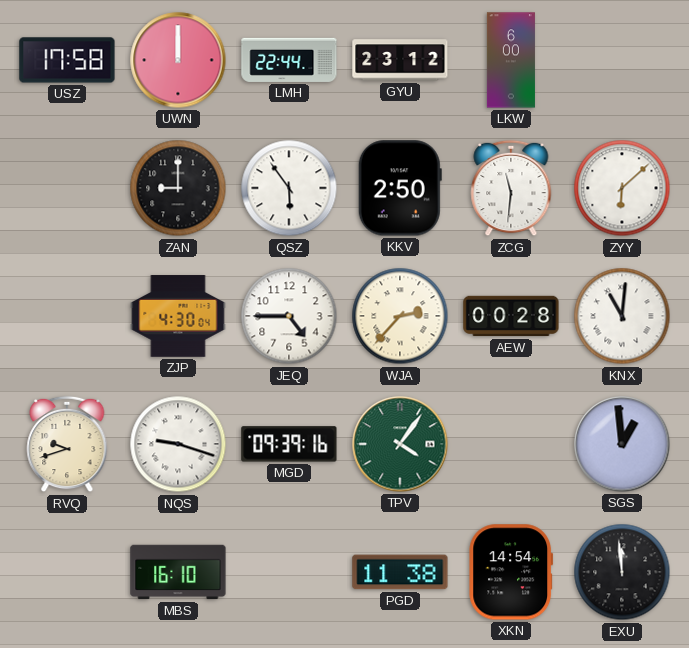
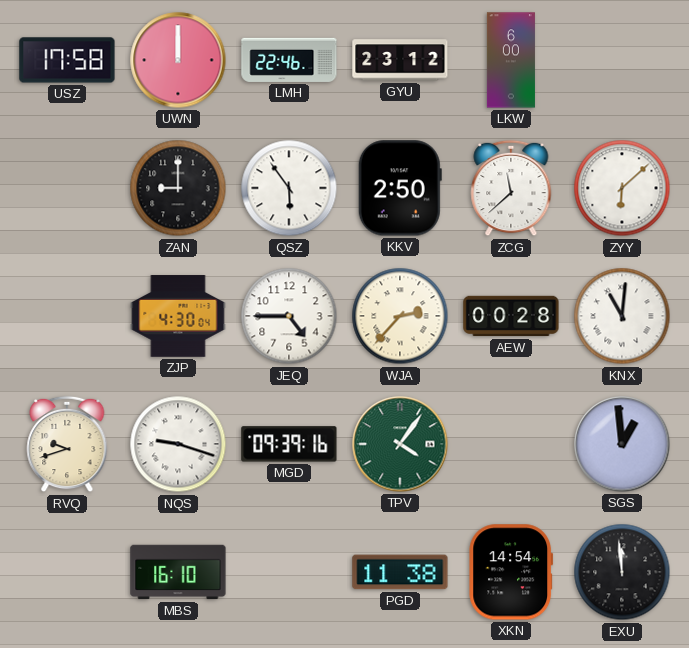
LMH: 22:44 -> 22:46
ZCG: 11:31 -> 11:38
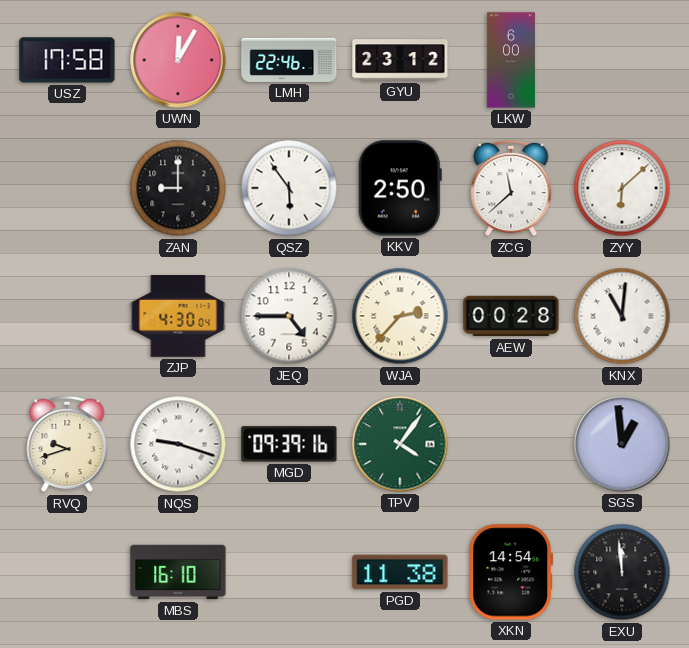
UWN: 12:00 -> 12:05
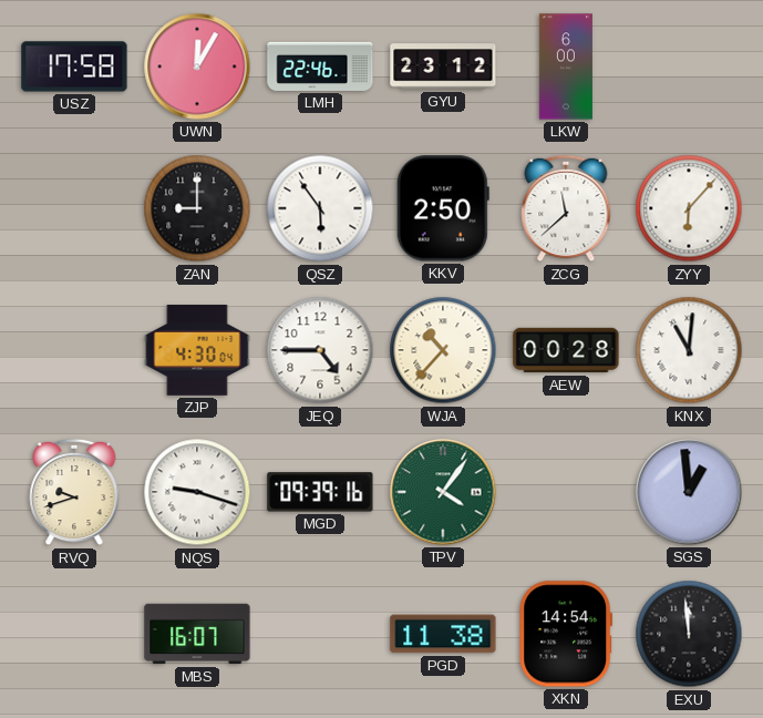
ZYY: 6:08 -> 6:07
WJA: 2:37 -> 10:37
MBS: 16:10 -> 16:07
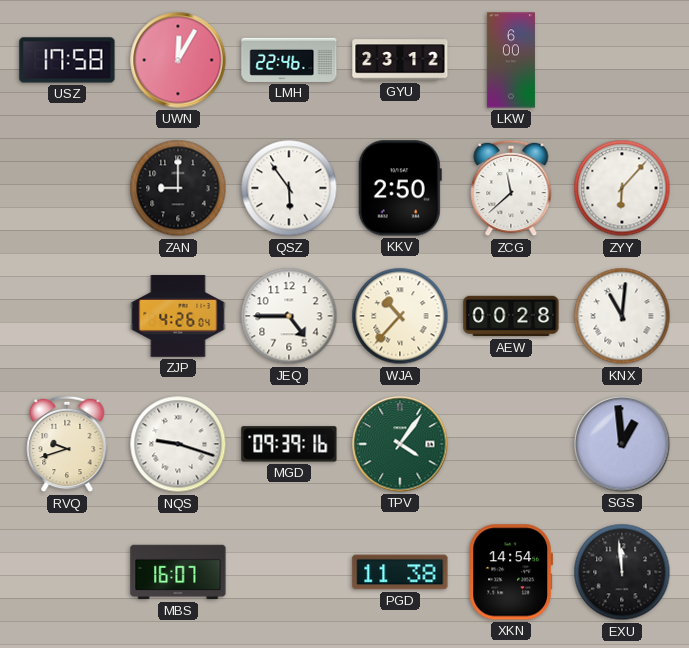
ZJP: 4:30 -> 4:26
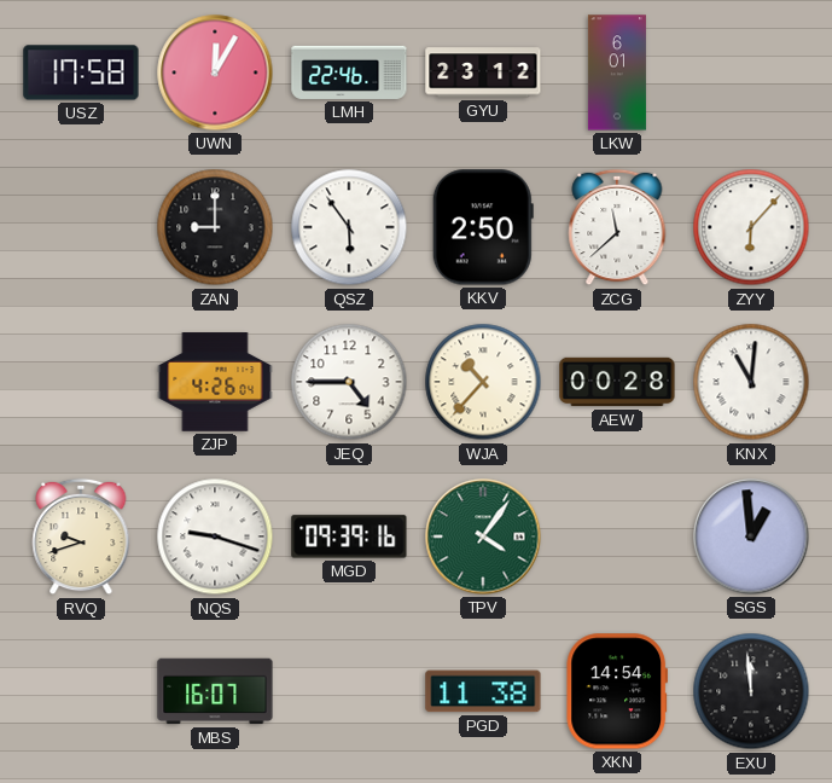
LKW: 6:00 -> 6:01
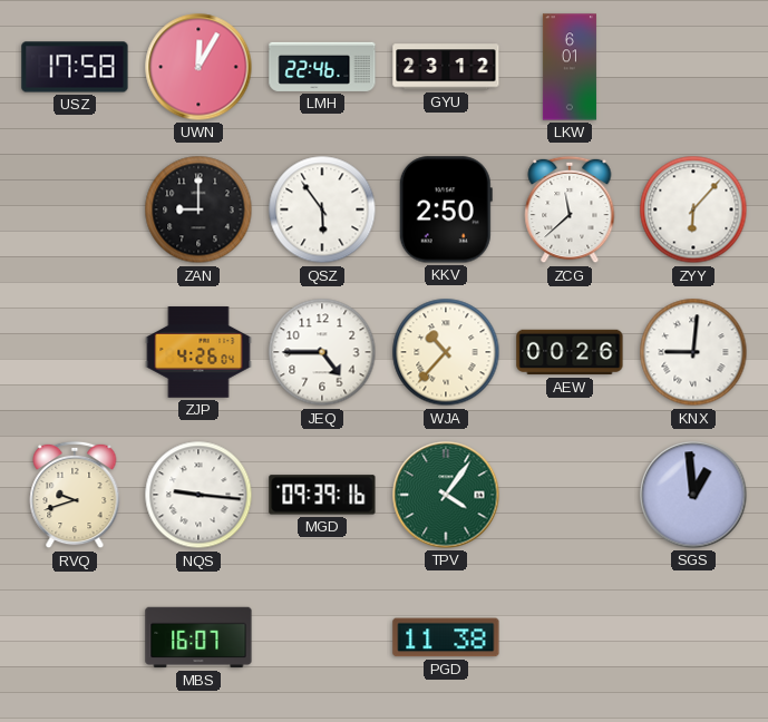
AEW: 00:28 -> 00:26
KNX: 11:01 -> 9:01
NQS: 9:18 -> 9:16
XKN: 14:54 -> none
EXU: 11:59 -> none
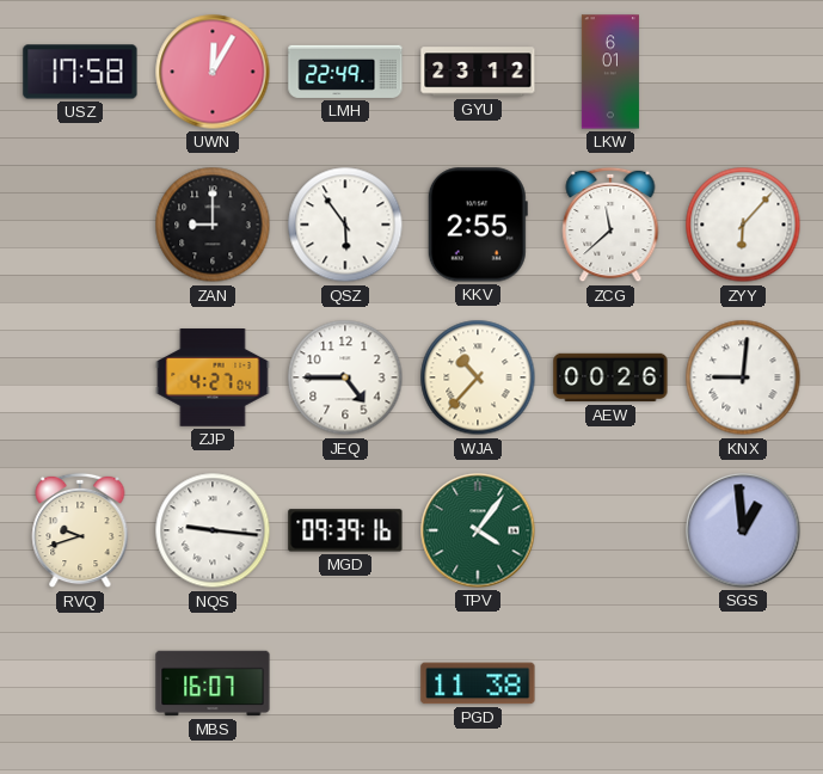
LMH: 22:46 -> 22:49
KKV: 2:50 -> 2:55
ZJP: 4:26 -> 4:27
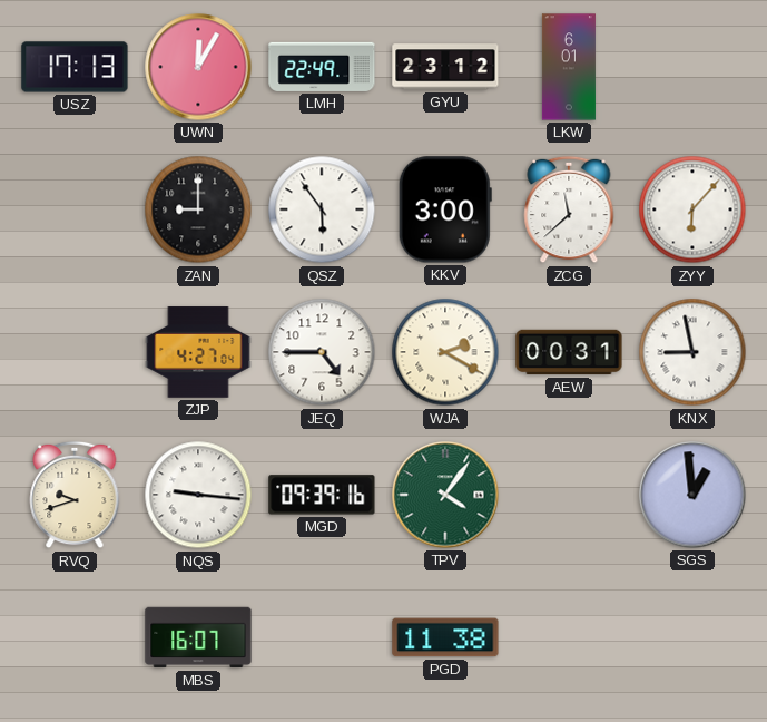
USZ: 17:58 -> 17:13
KKV: 2:55 -> 3:00
WJA: 10:37 -> 2:20
AEW: 00:26 -> 00:31
KNX: 9:01 -> 8:58
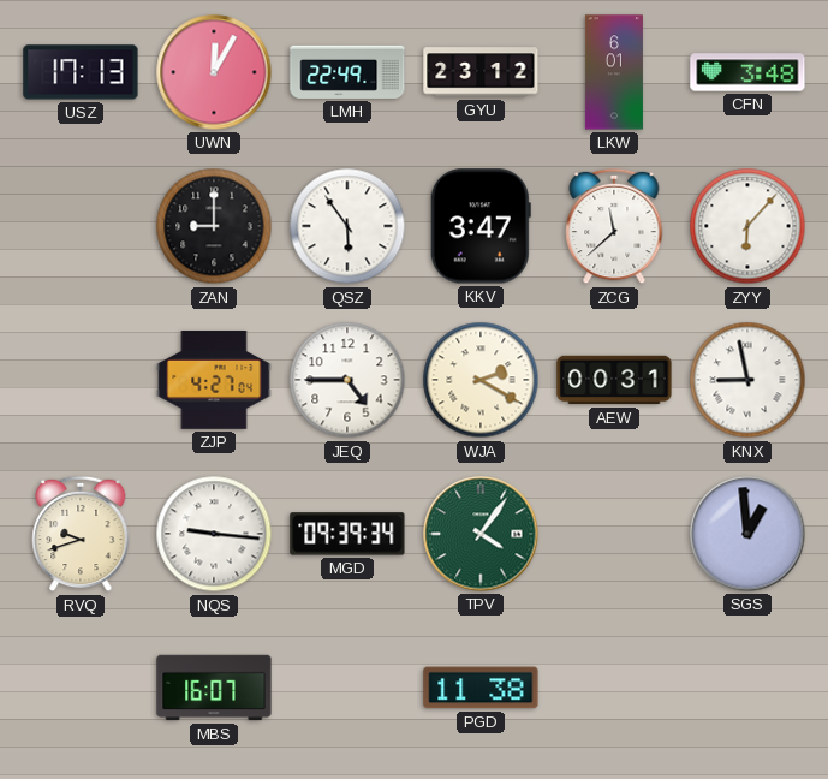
CFN: none -> 3:48
KKV: 3:00 -> 3:47
MGD: 09:39:16 -> 09:39:34
